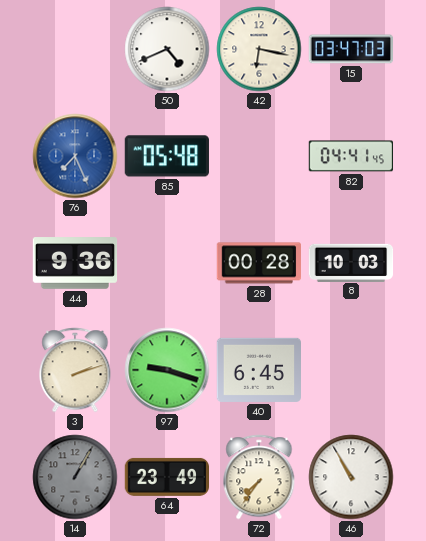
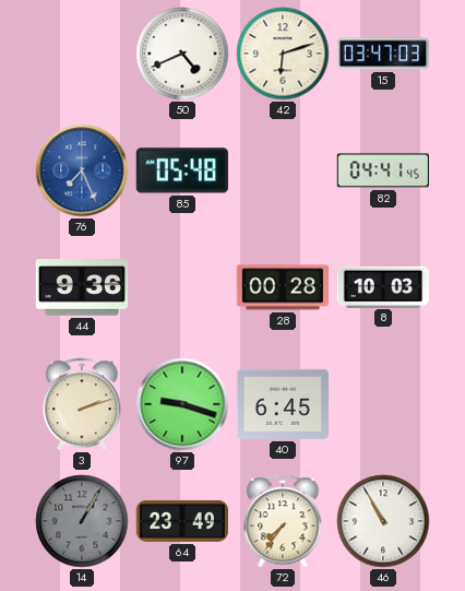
42: 6:17 -> 6:12
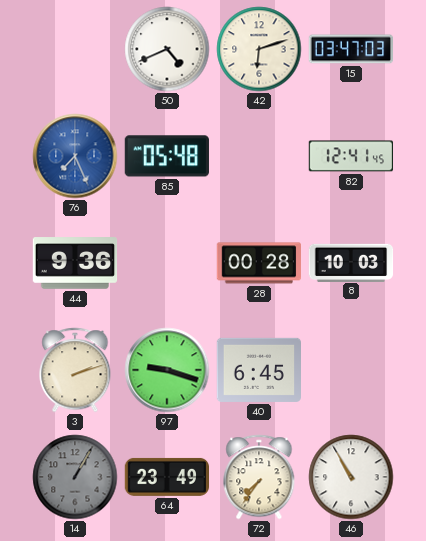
82: 04:41 -> 12:41
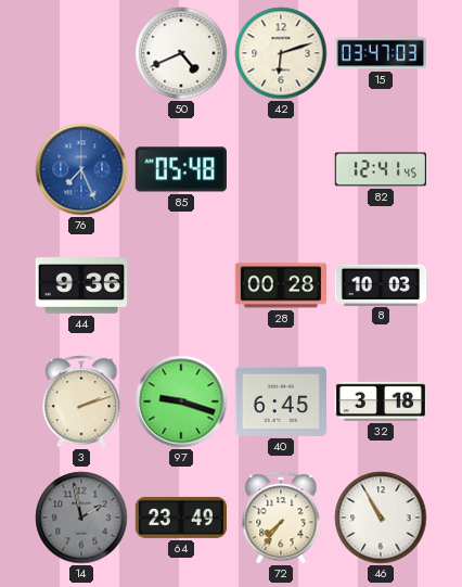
32: none -> 3:18
14: 1:05 -> 1:58
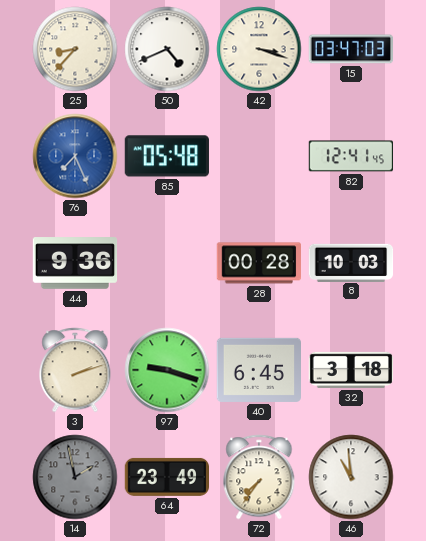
25: none -> 8:37
42: 6:12 -> 3:18
46: 10:55 -> 10:59
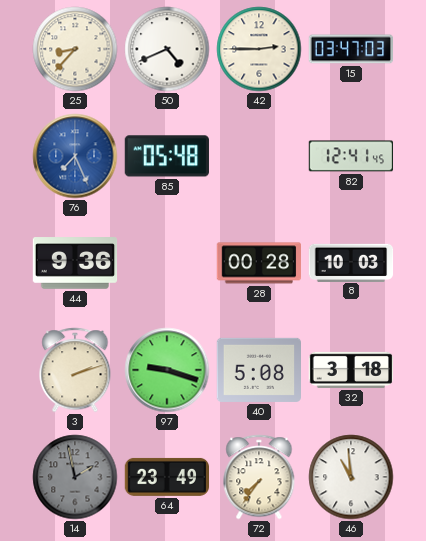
42: 3:18 -> 2:45
40: 6:45 -> 5:08
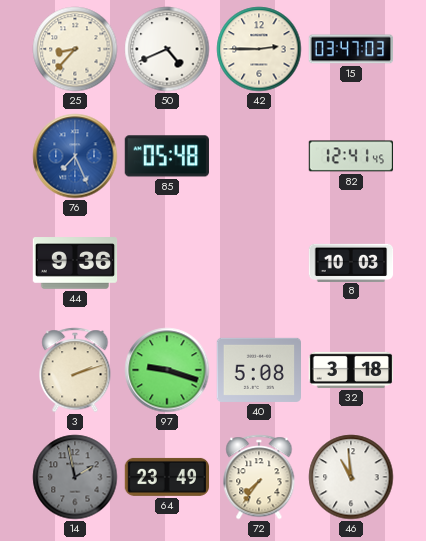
28: 00:28 -> none
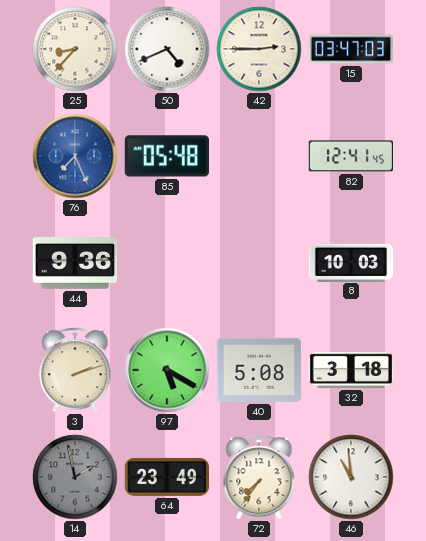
97: 9:18 -> 5:20
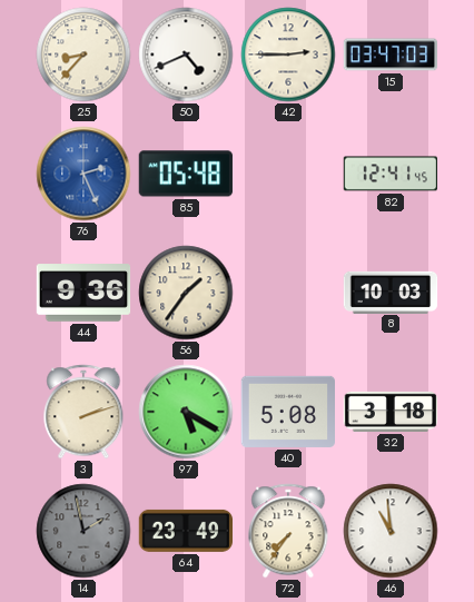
76: 7:26 -> 2:26
56: none -> 1:36
